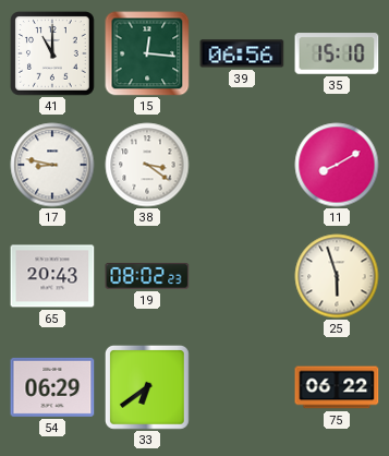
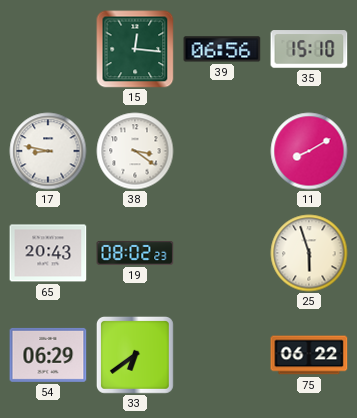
41: 11:00 -> none
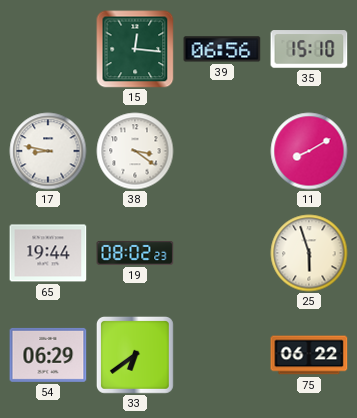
65: 20:43 -> 19:44
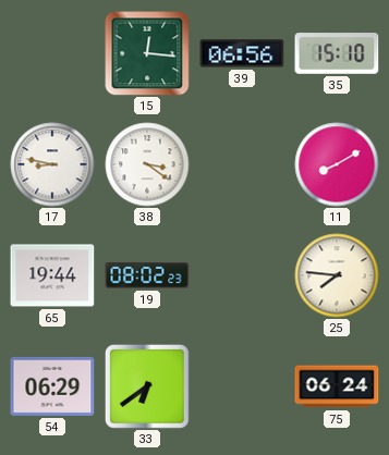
25: 5:57 -> 7:46
75: 06:22 -> 06:24
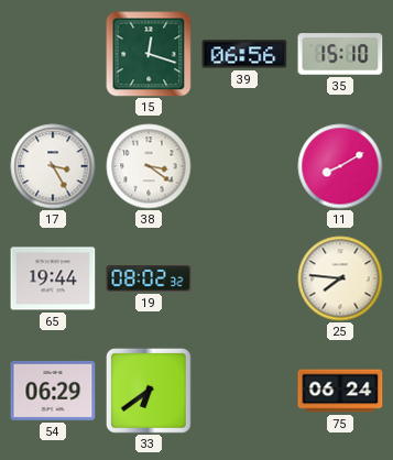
15: 12:16 -> 12:18
17: 8:47 -> 3:25
19: 08:02:23 -> 08:02:32
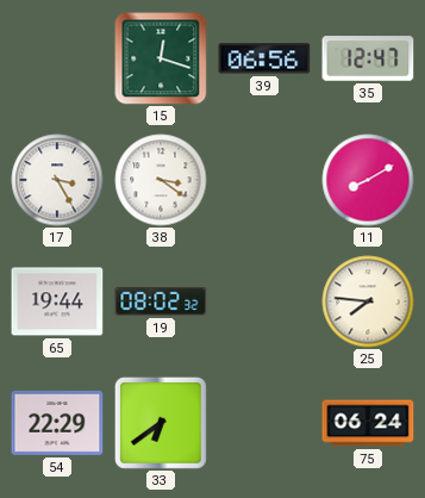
35: 15:10 -> 12:47
54: 06:29 -> 22:29
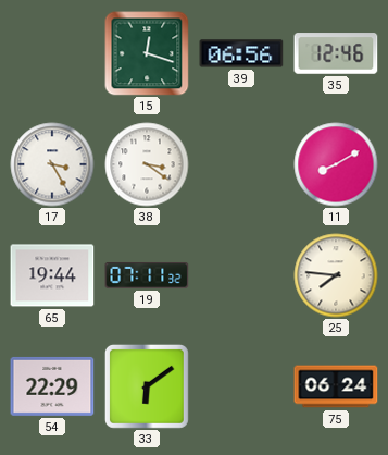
35: 12:47 -> 12:46
19: 08:02 -> 07:11
33: 6:39 -> 6:09
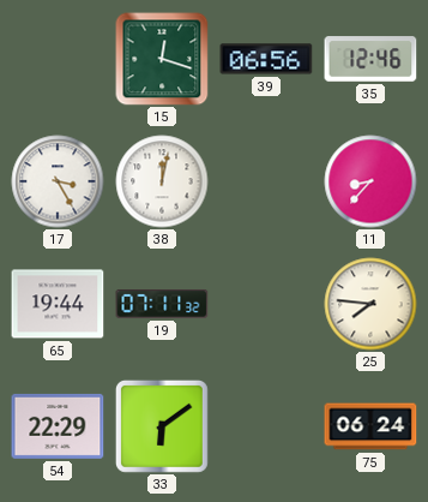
38: 3:21 -> 12:02
11: 8:10 -> 8:37
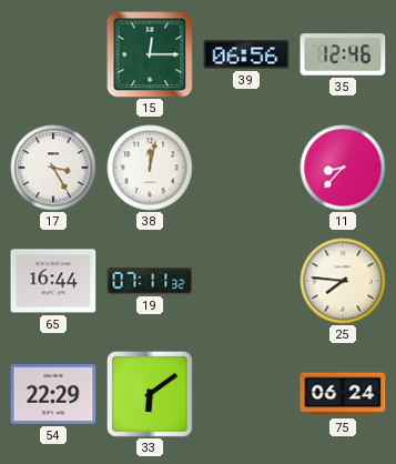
15: 12:18 -> 12:15
65: 19:44 -> 16:44
